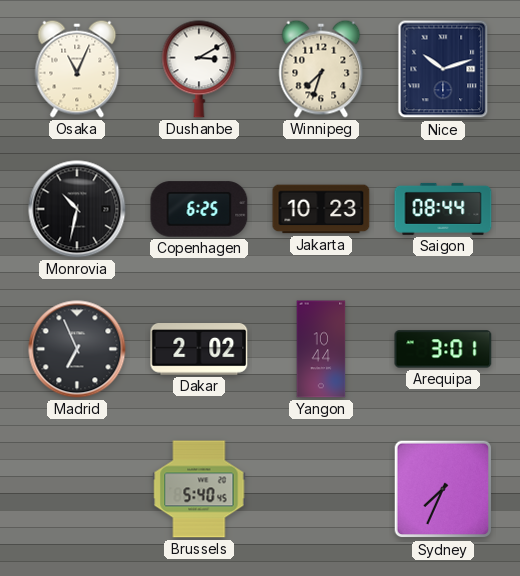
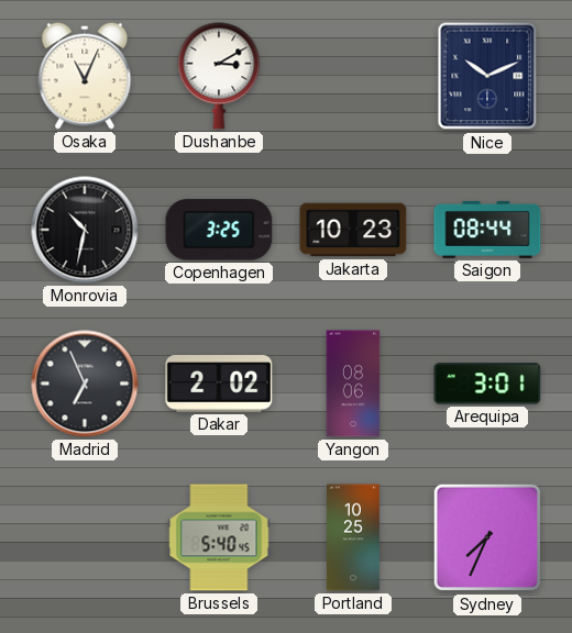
Winnipeg: 7:33 -> none
Nice: 10:12 -> 10:11
Copenhagen: 6:25 -> 3:25
Yangon: 10:44 -> 08:06
Portland: none -> 10:25
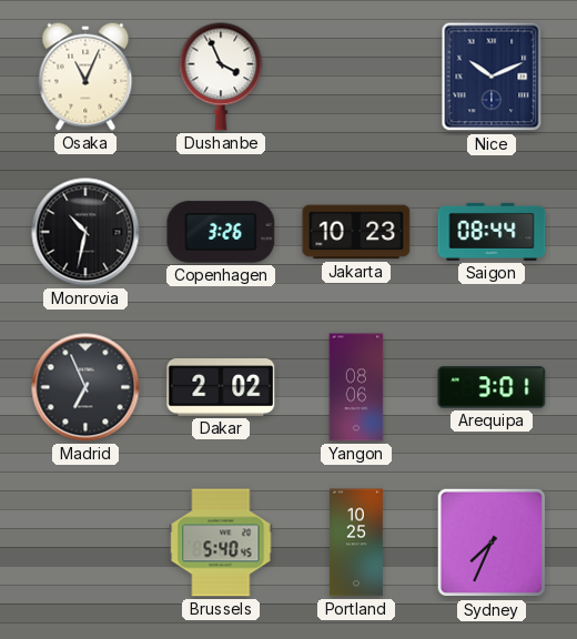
Dushanbe: 3:10 -> 3:56
Copenhagen: 3:25 -> 3:26
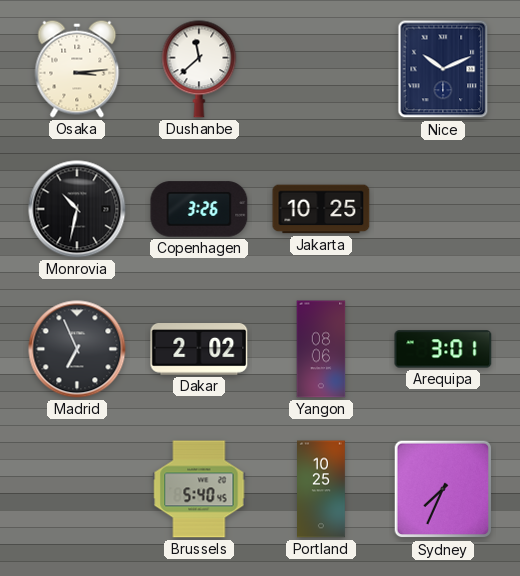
Osaka: 11:04 -> 3:14
Dushanbe: 3:56 -> 11:38
Jakarta: 10:23 -> 10:25
Saigon: 08:44 -> none
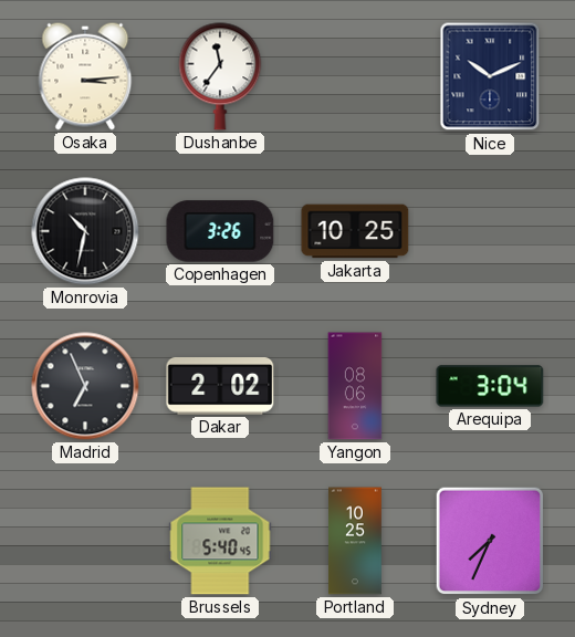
Dushanbe: 11:38 -> 11:36
Arequipa: 3:01 -> 3:04
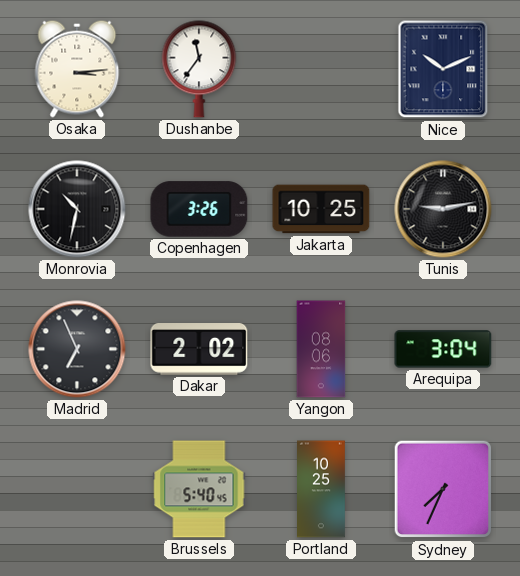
Tunis: none -> 9:13
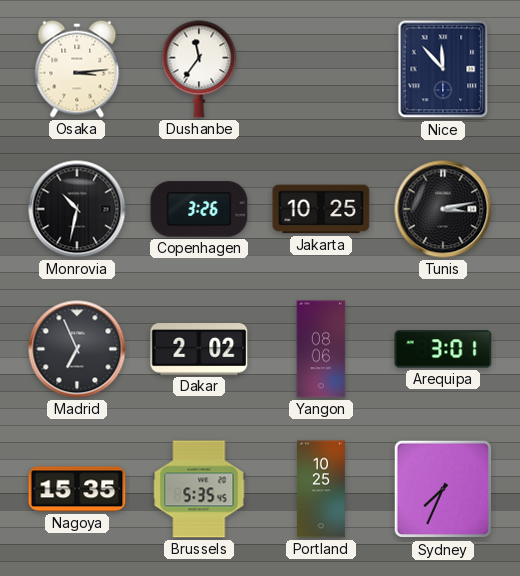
Nice: 10:11 -> 11:53
Tunis: 9:13 -> 3:13
Arequipa: 3:04 -> 3:01
Nagoya: none -> 15:35
Brussels: 5:40 -> 5:35
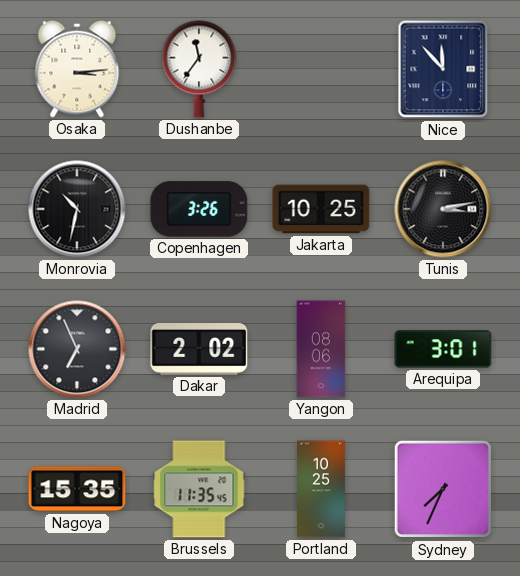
Brussels: 5:35 -> 11:35
